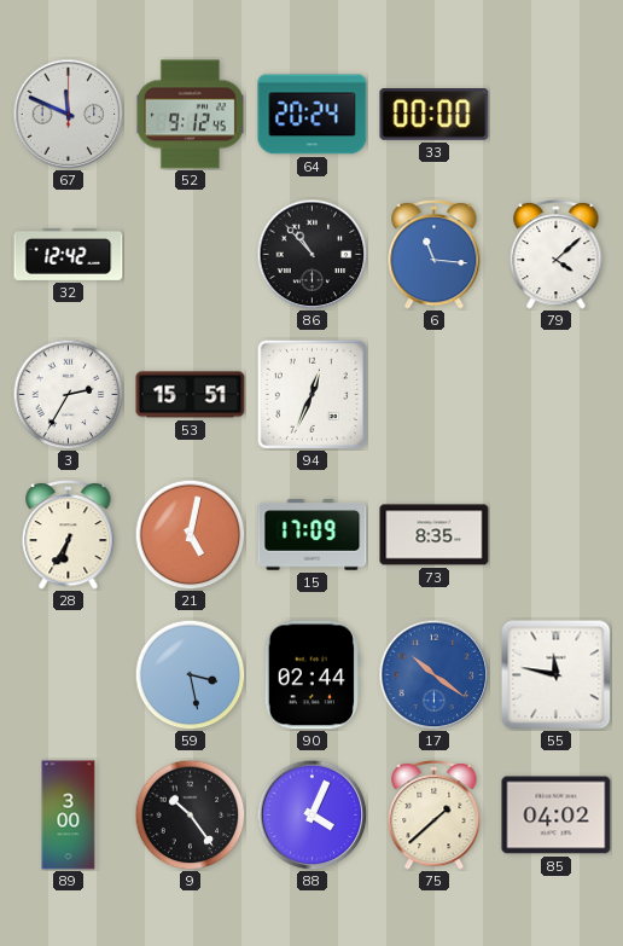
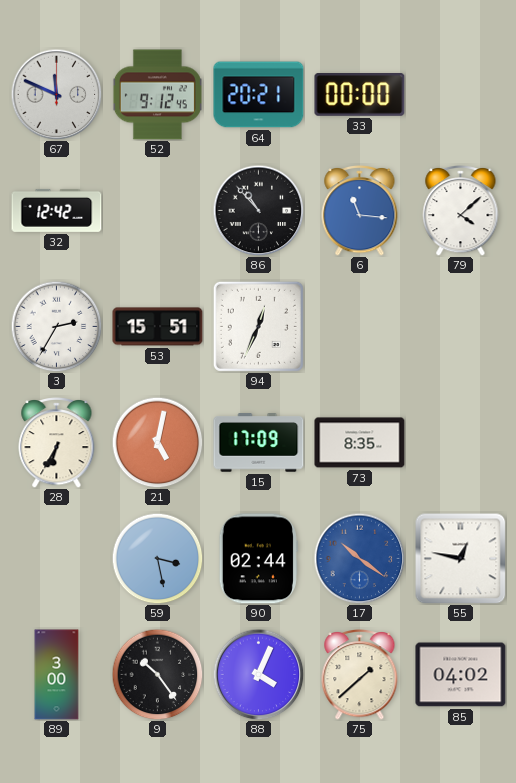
64: 20:24 -> 20:21
55: 11:47 -> 12:47
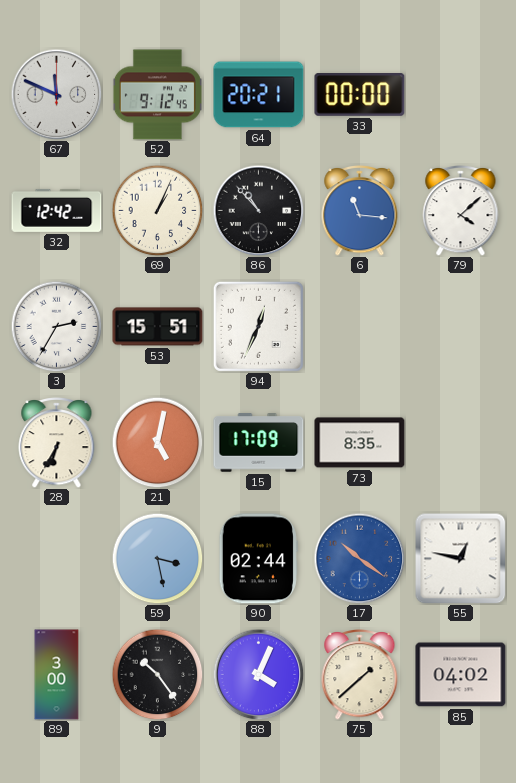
69: none -> 1:04
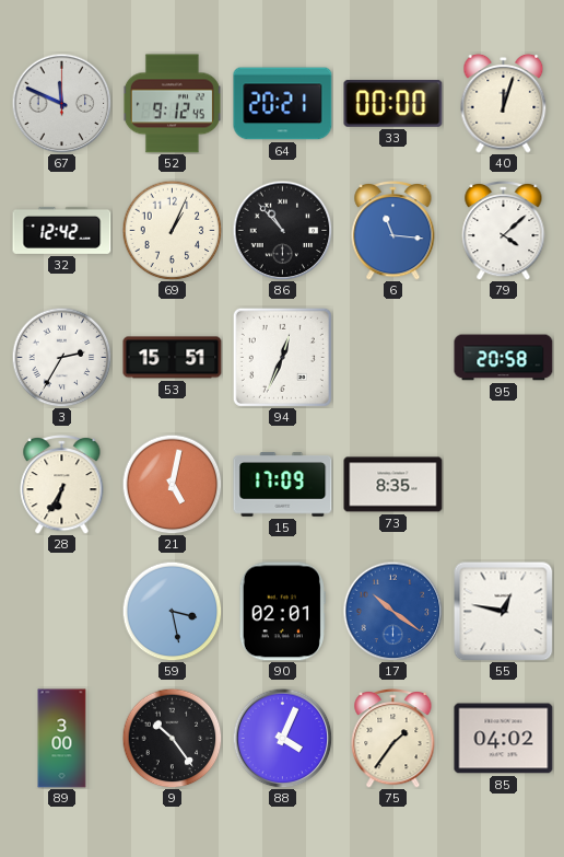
40: none -> 12:03
95: none -> 20:58
90: 02:44 -> 02:01
75: 1:38 -> 1:36
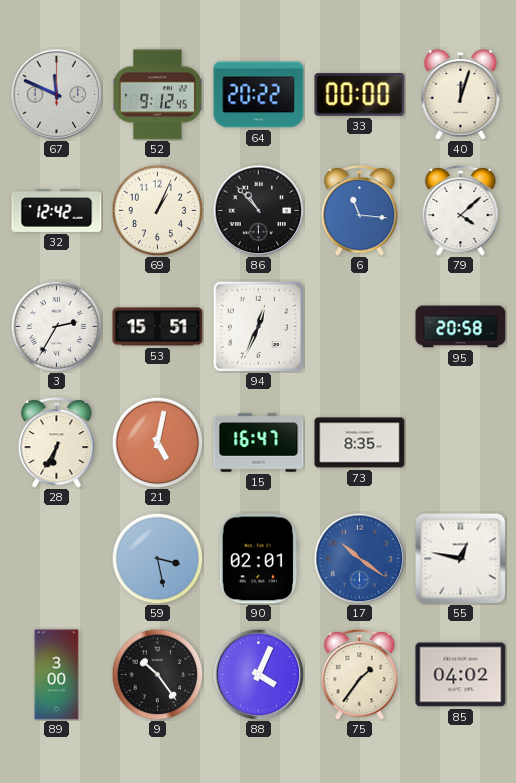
64: 20:21 -> 20:22
15: 17:09 -> 16:47
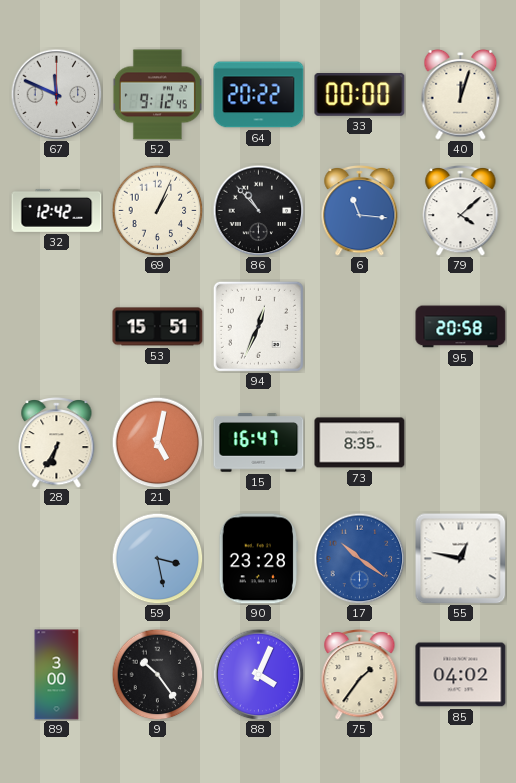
3: 2:35 -> none
90: 02:01 -> 23:28
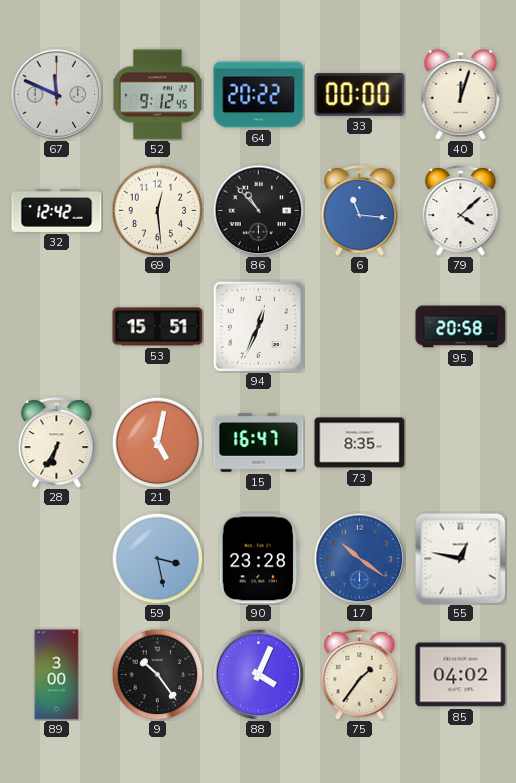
69: 1:04 -> 12:29
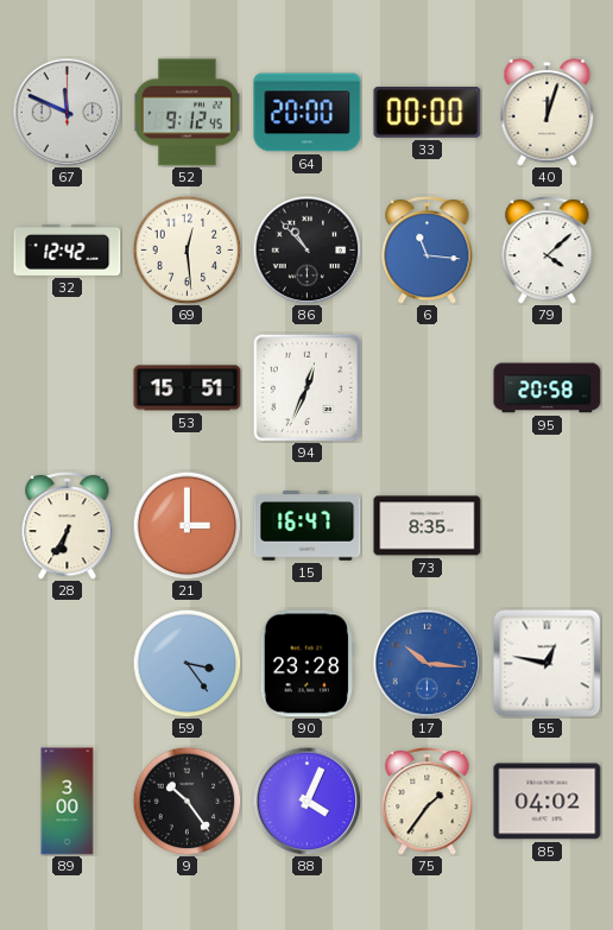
64: 20:22 -> 20:00
21: 5:02 -> 3:00
59: 3:28 -> 3:24
17: 10:21 -> 10:16
